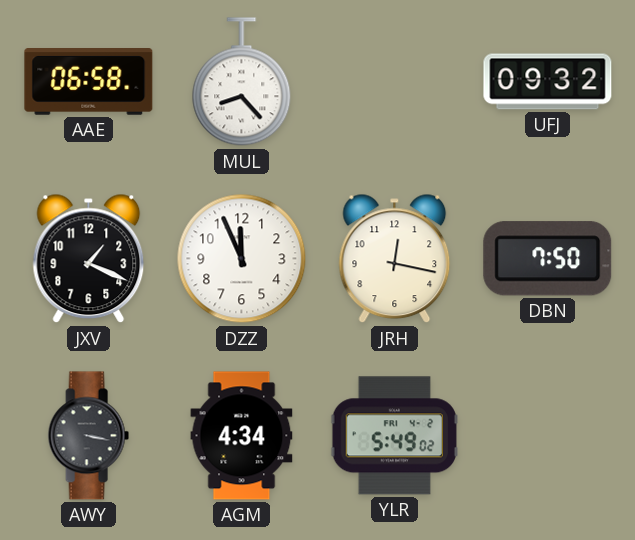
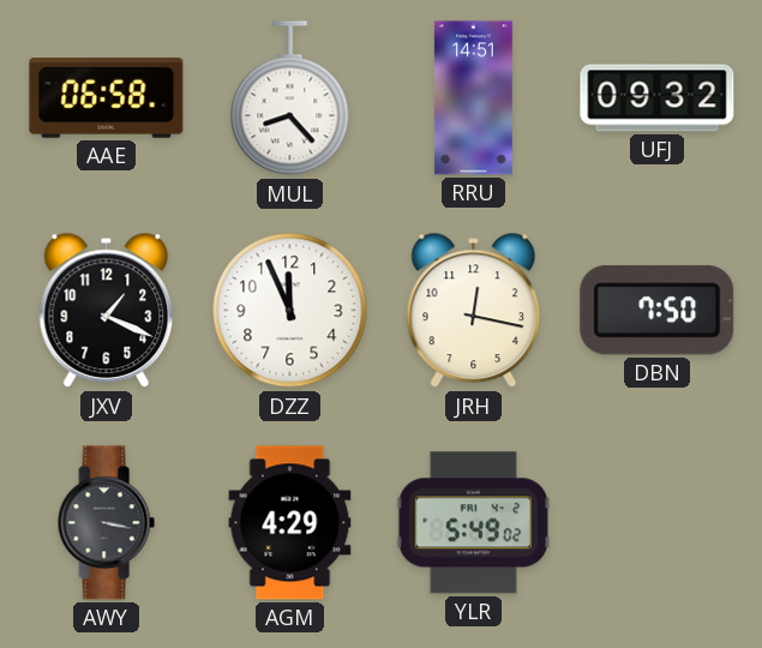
RRU: none -> 14:51
AGM: 4:34 -> 4:29
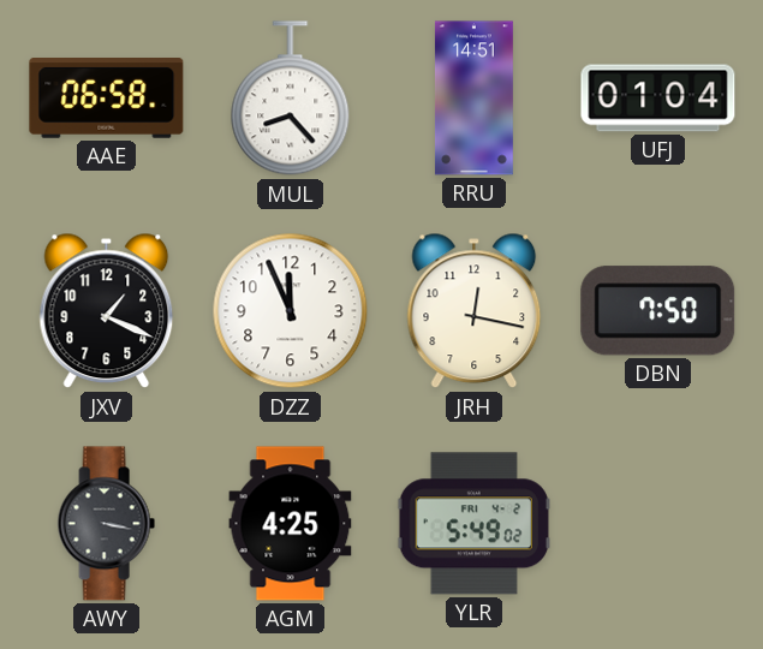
UFJ: 09:32 -> 01:04
AGM: 4:29 -> 4:25
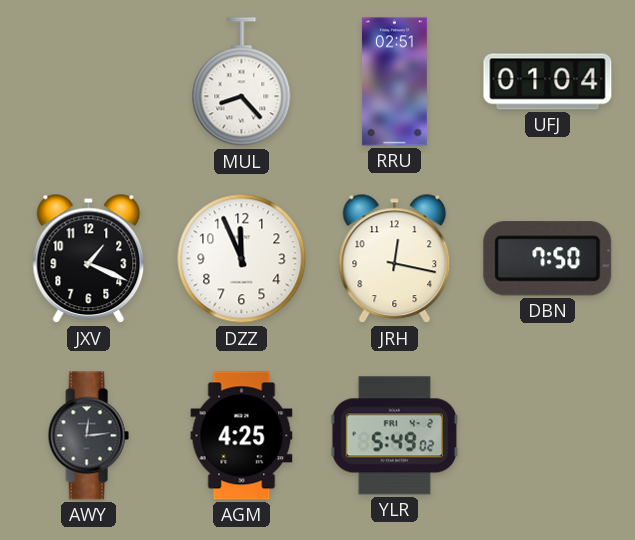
AAE: 06:58 -> none
RRU: 14:51 -> 02:51
AWY: 3:17 -> 12:14
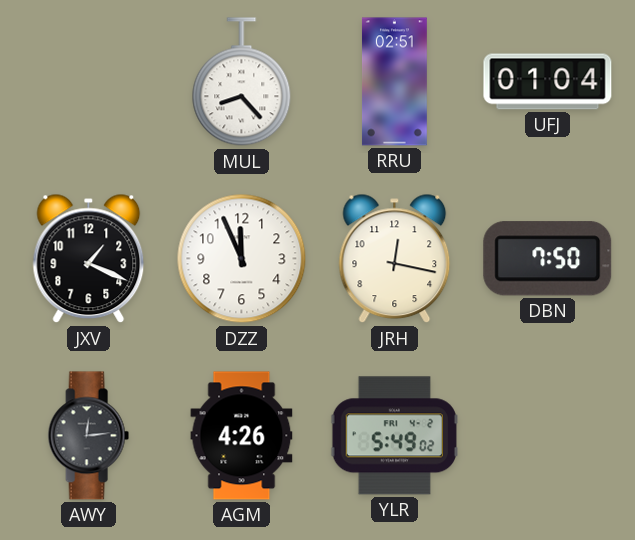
AGM: 4:25 -> 4:26
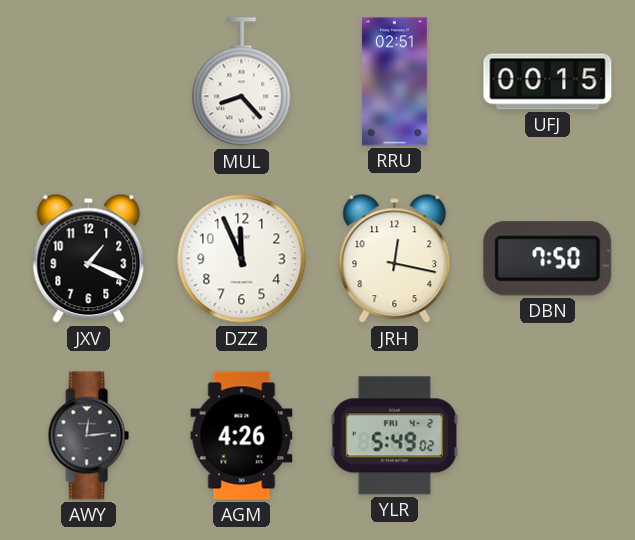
UFJ: 01:04 -> 00:15
